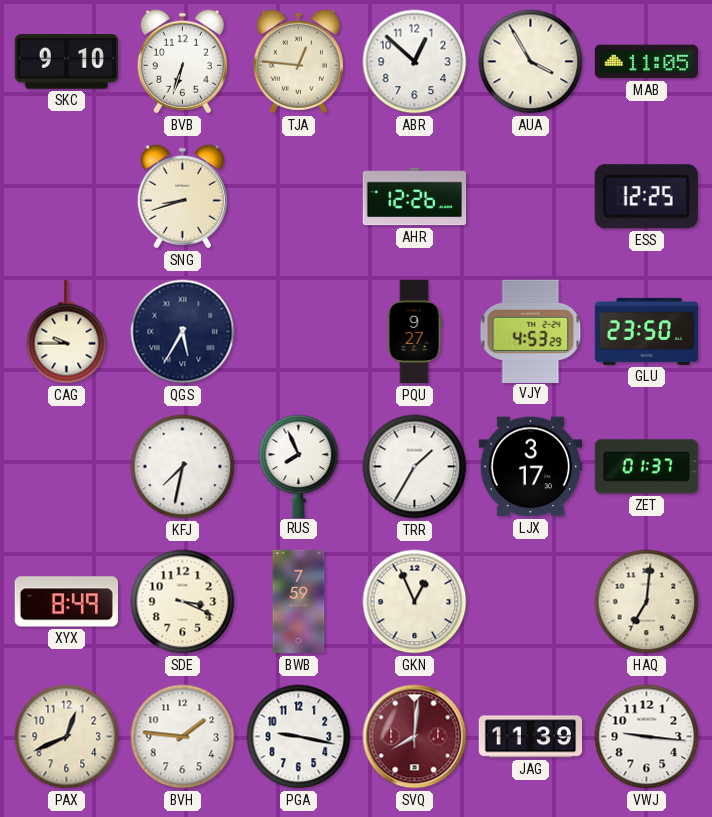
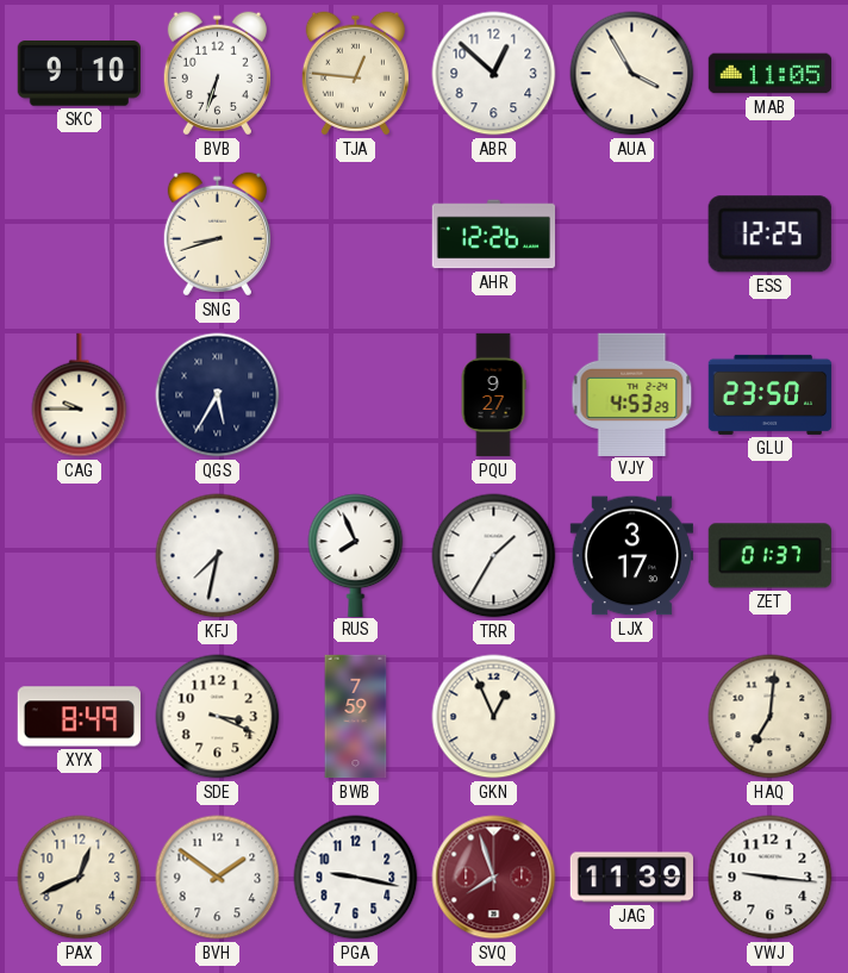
BVH: 1:46 -> 1:51
SVQ: 8:01 -> 7:57
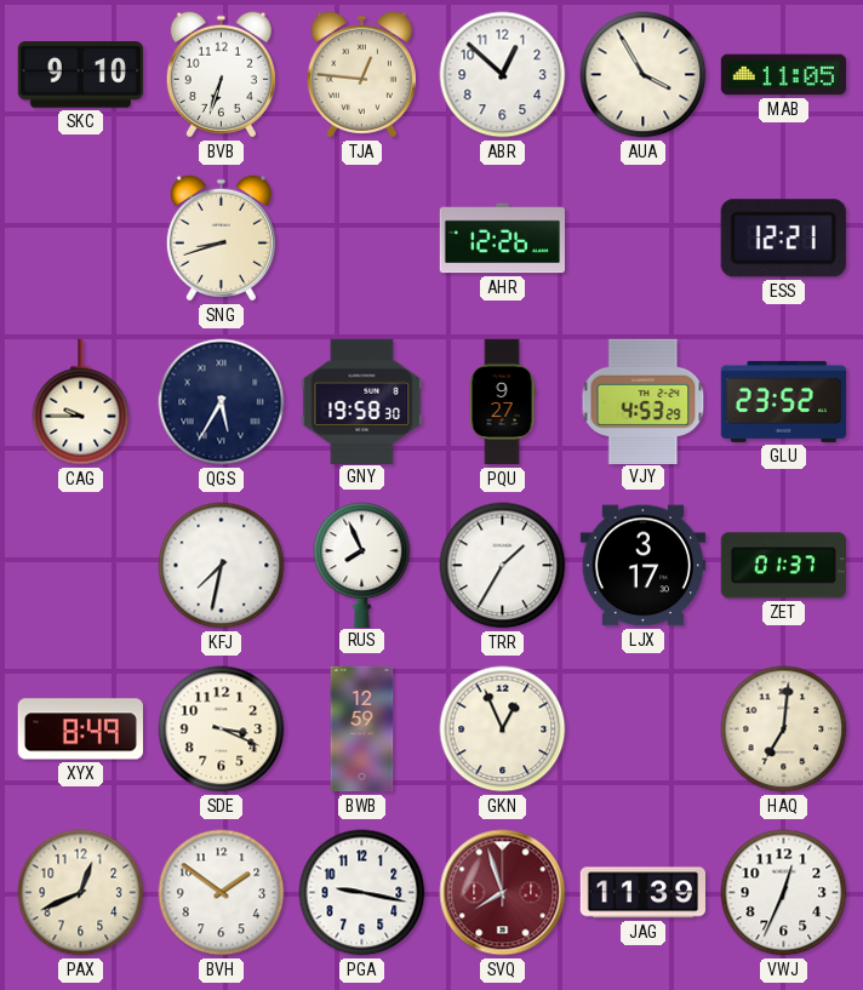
ESS: 12:25 -> 12:21
GNY: none -> 19:58
GLU: 23:50 -> 23:52
BWB: 7:59 -> 12:59
VWJ: 9:16 -> 12:34
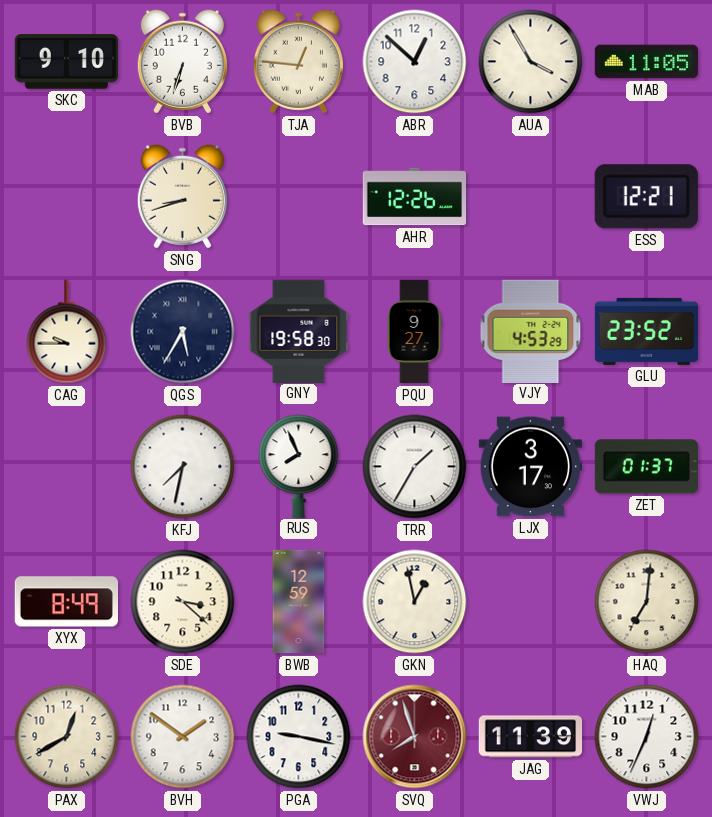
SDE: 3:19 -> 3:22
GKN: 12:56 -> 12:58
PAX: 12:41 -> 12:40
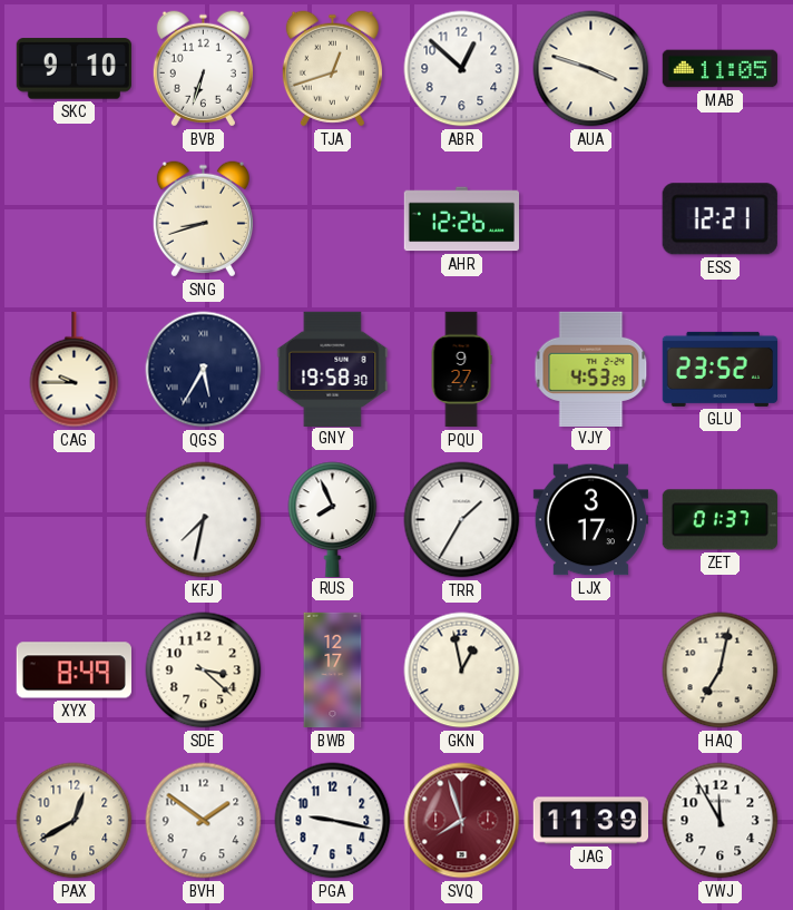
TJA: 12:46 -> 12:42
AUA: 3:55 -> 3:48
BWB: 12:59 -> 12:17
HAQ: 7:01 -> 7:02
VWJ: 12:34 -> 11:55
